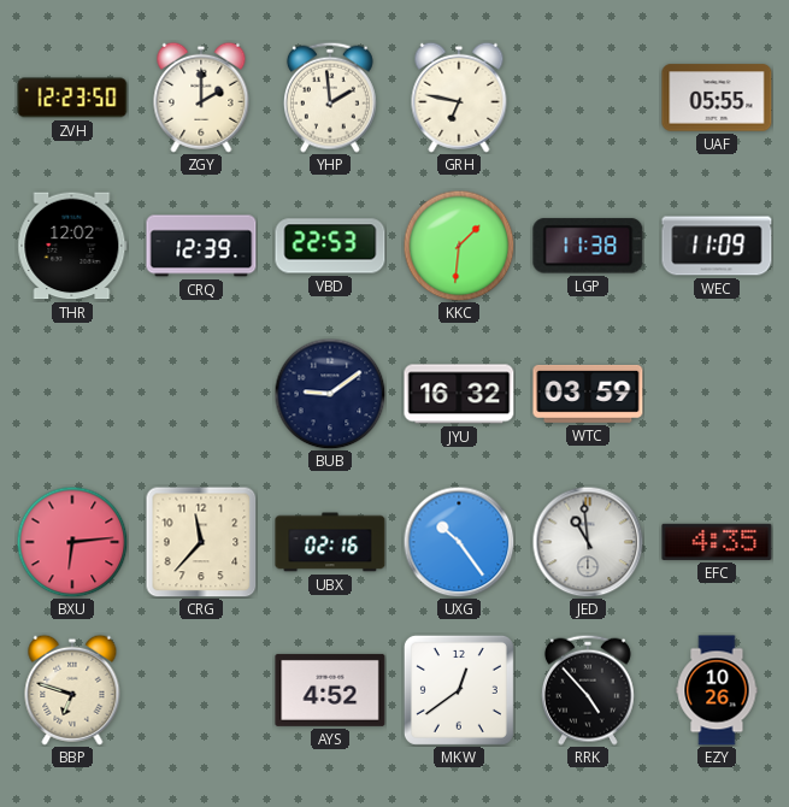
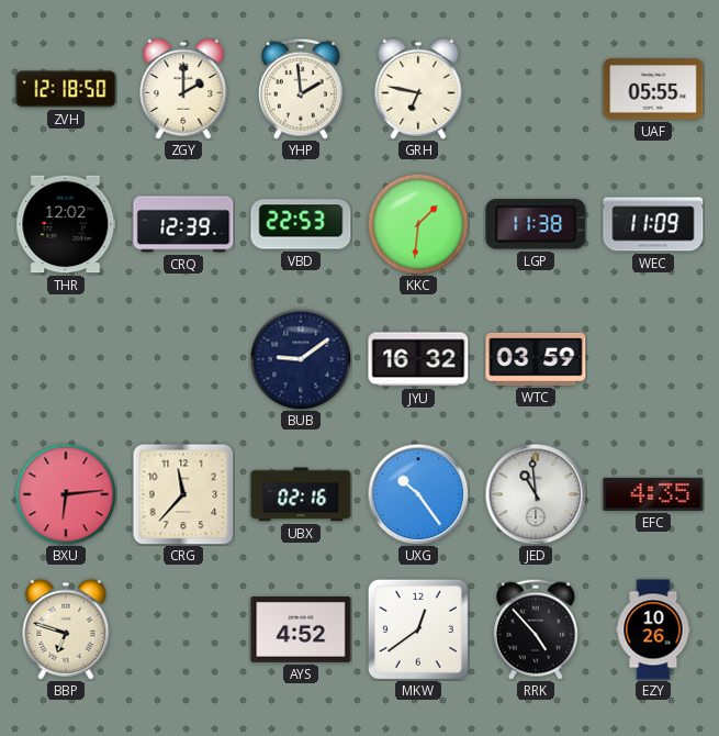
ZVH: 12:23 -> 12:18
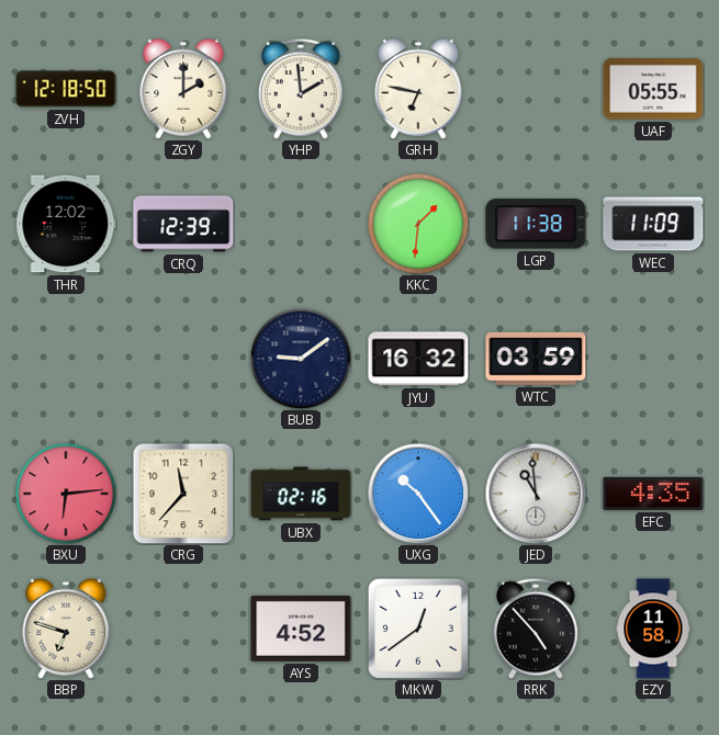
VBD: 22:53 -> none
EZY: 10:26 -> 11:58
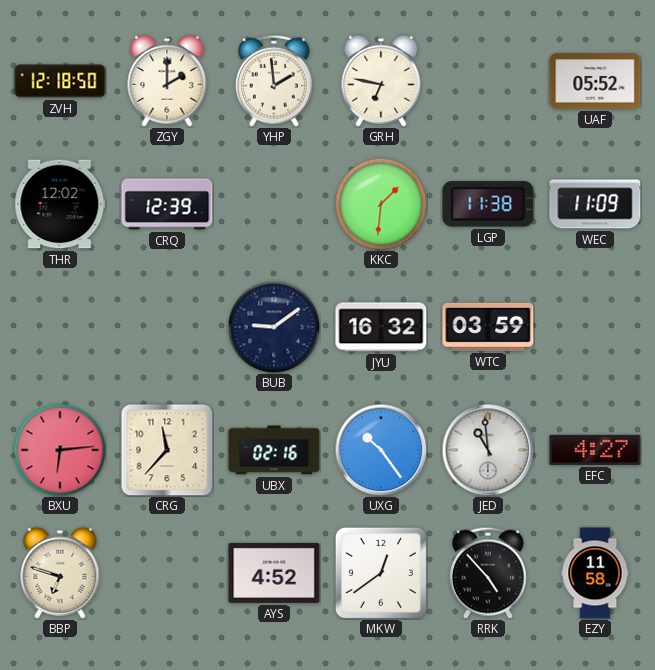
UAF: 05:55 -> 05:52
EFC: 4:35 -> 4:27
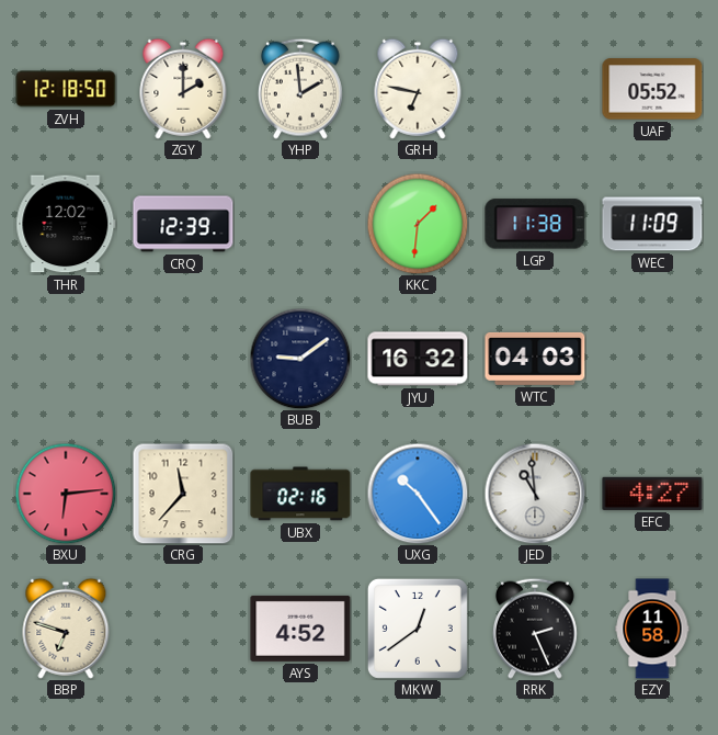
WTC: 03:59 -> 04:03
RRK: 4:53 -> 2:26
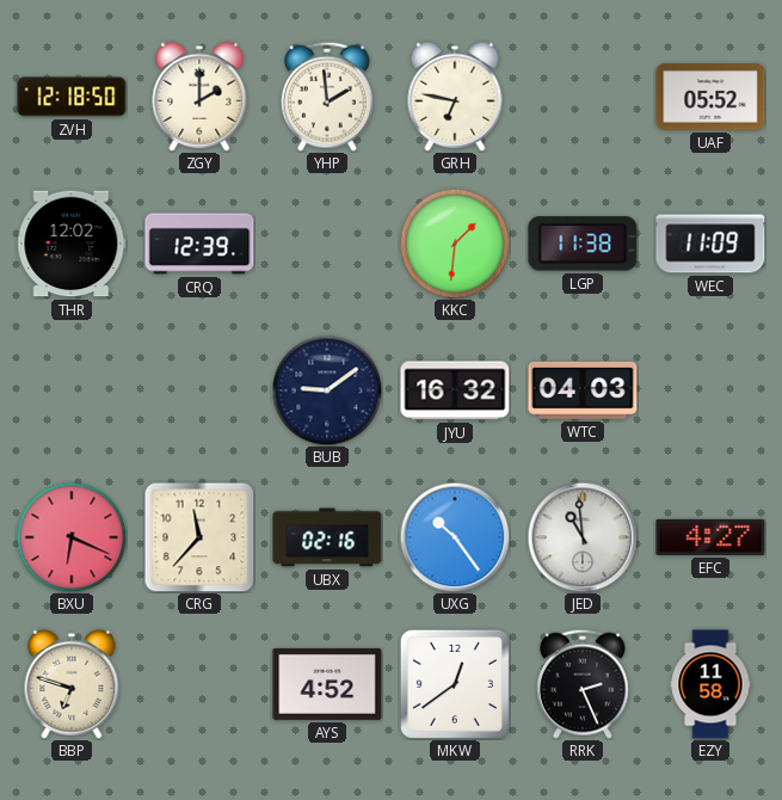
BXU: 6:14 -> 6:19
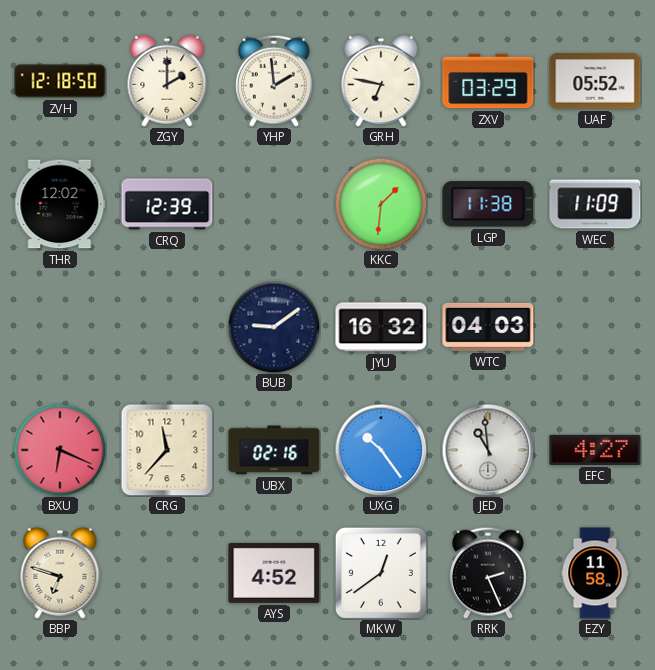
ZXV: none -> 03:29
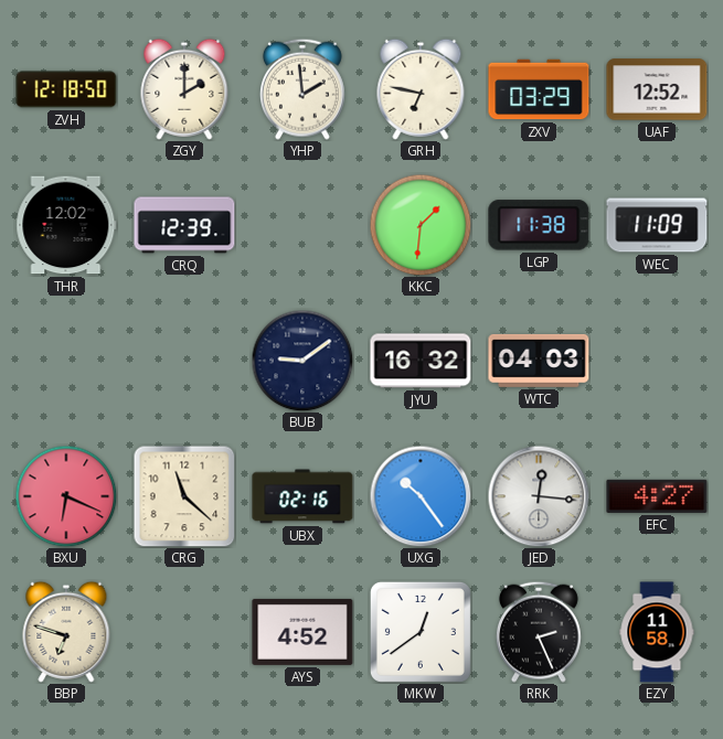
UAF: 05:52 -> 12:52
CRG: 11:37 -> 11:22
JED: 10:59 -> 12:16
